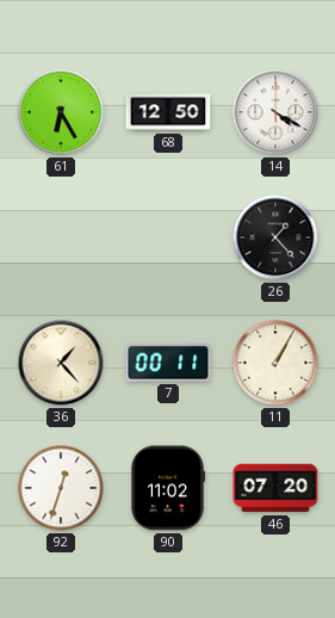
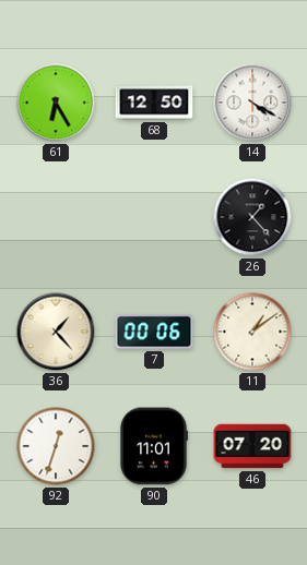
7: 00:11 -> 00:06
11: 1:05 -> 1:09
90: 11:02 -> 11:01
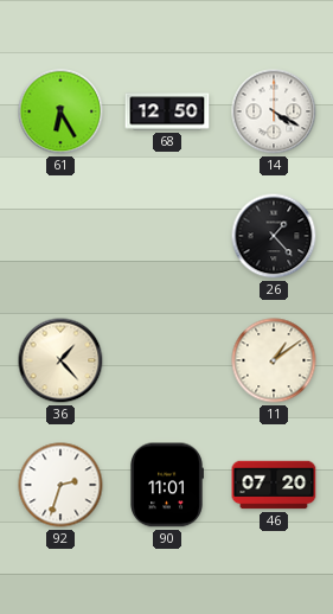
7: 00:06 -> none
92: 12:33 -> 2:33
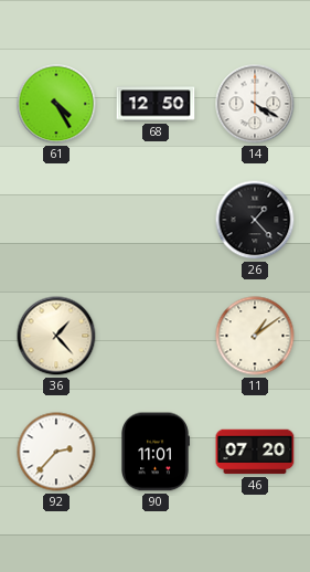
61: 6:25 -> 4:25
92: 2:33 -> 2:37
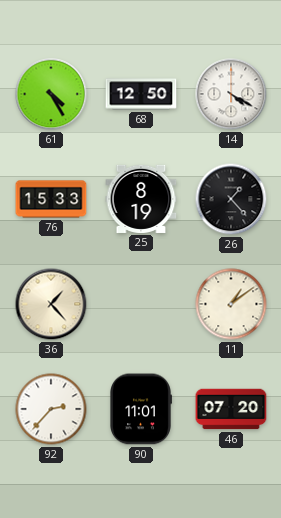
76: none -> 15:33
25: none -> 8:19
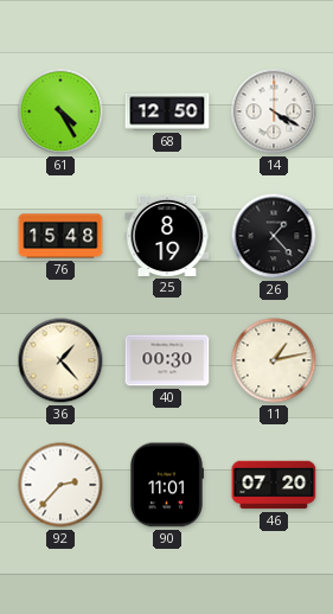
76: 15:33 -> 15:48
40: none -> 00:30
11: 1:09 -> 1:13
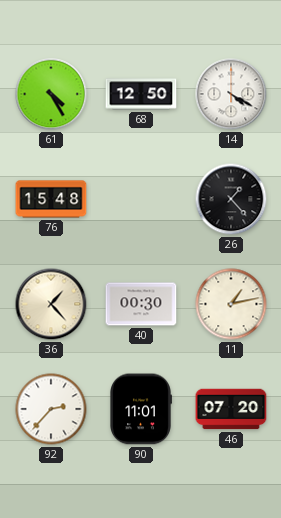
25: 8:19 -> none
